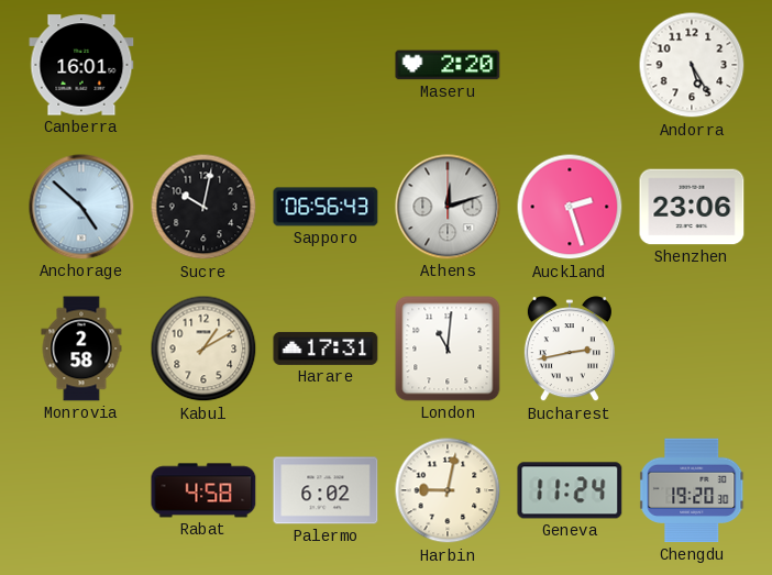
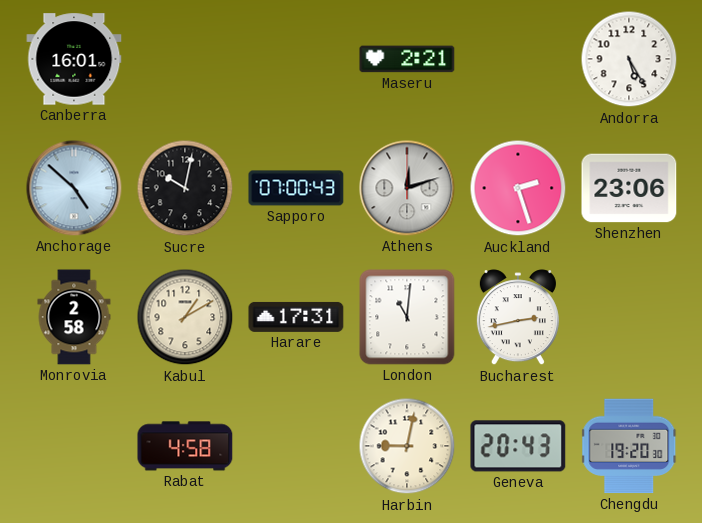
Maseru: 2:20 -> 2:21
Sapporo: 06:56 -> 07:00
Palermo: 6:02 -> none
Geneva: 11:24 -> 20:43
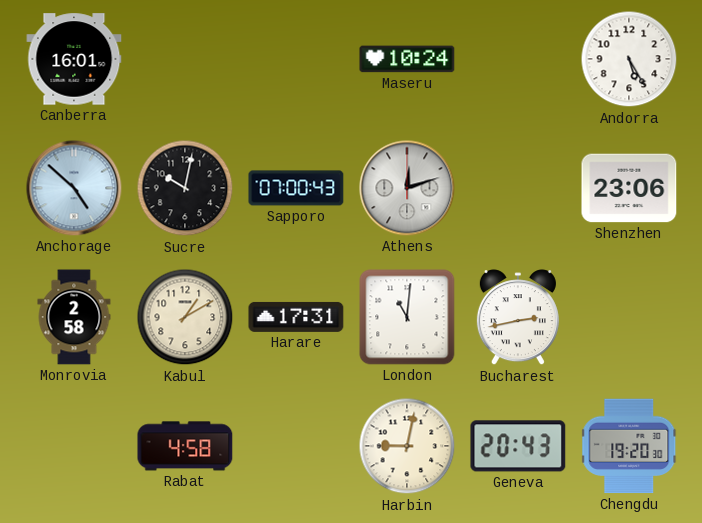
Maseru: 2:21 -> 10:24
Auckland: 2:27 -> none
